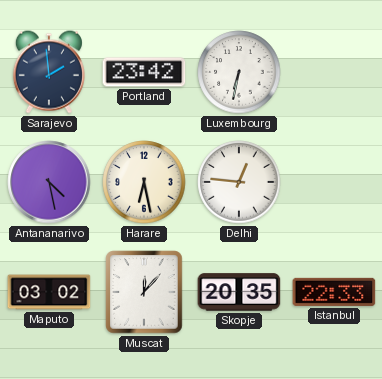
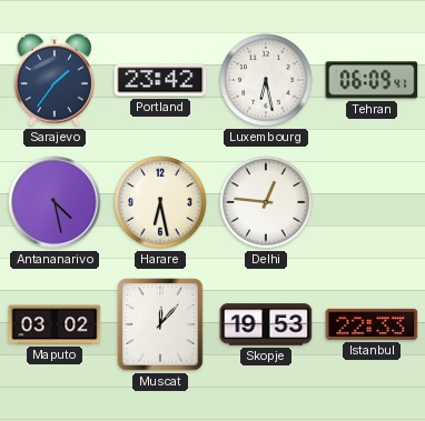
Sarajevo: 1:59 -> 1:36
Luxembourg: 6:32 -> 6:28
Tehran: none -> 06:09
Skopje: 20:35 -> 19:53
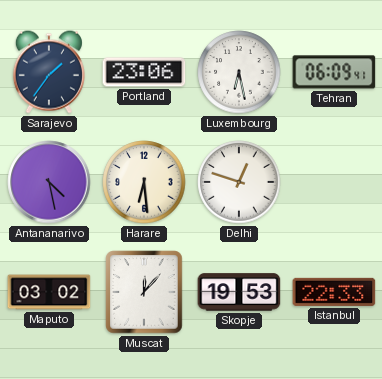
Portland: 23:42 -> 23:06
Harare: 6:28 -> 6:29
Delhi: 12:46 -> 12:48
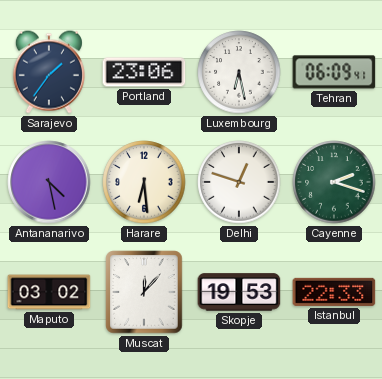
Cayenne: none -> 2:18
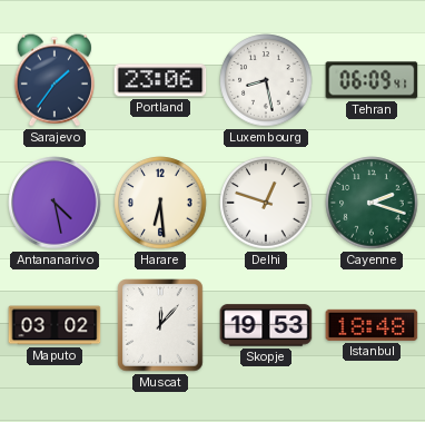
Luxembourg: 6:28 -> 8:28
Istanbul: 22:33 -> 18:48
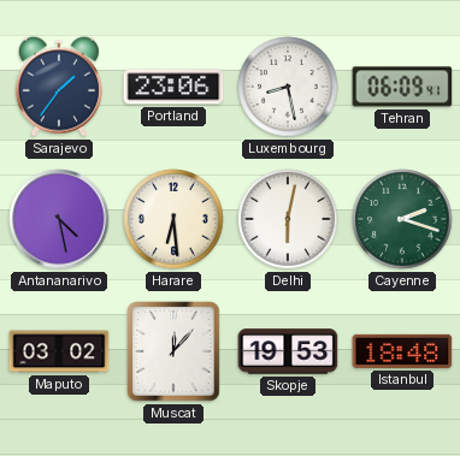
Delhi: 12:48 -> 6:02
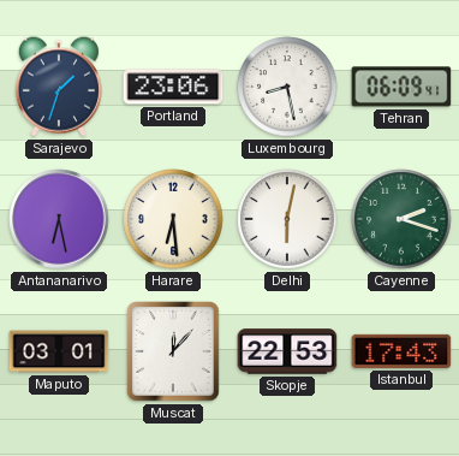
Sarajevo: 1:36 -> 1:33
Antananarivo: 4:28 -> 6:28
Maputo: 03:02 -> 03:01
Skopje: 19:53 -> 22:53
Istanbul: 18:48 -> 17:43
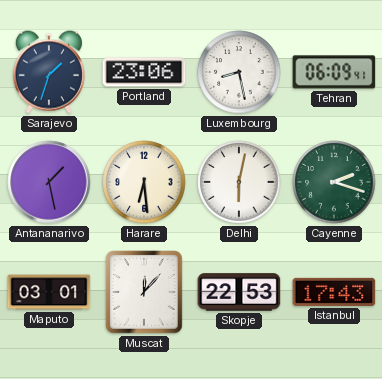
Antananarivo: 6:28 -> 1:28
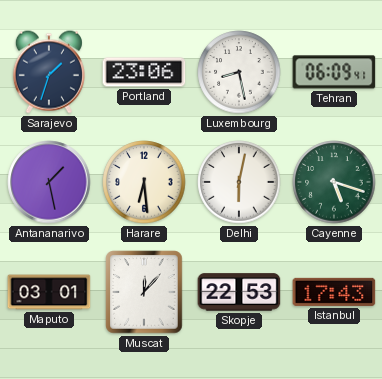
Cayenne: 2:18 -> 5:18
